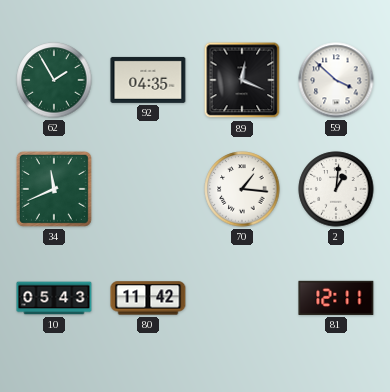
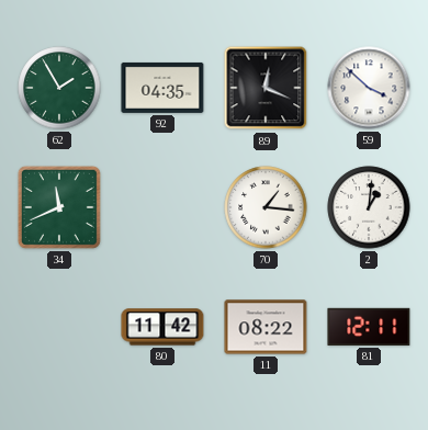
10: 05:43 -> none
11: none -> 08:22
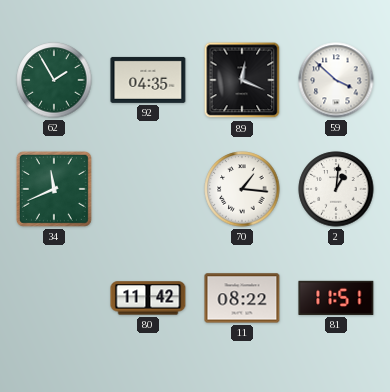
81: 12:11 -> 11:51
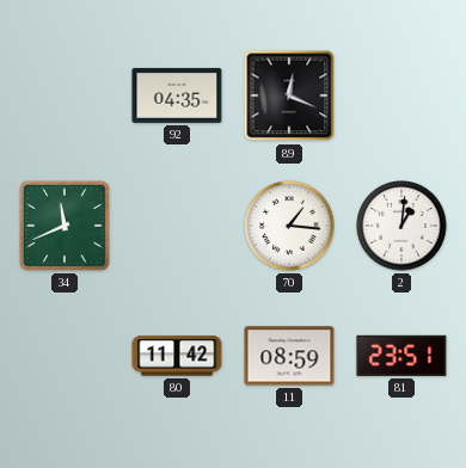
62: 1:55 -> none
59: 3:52 -> none
11: 08:22 -> 08:59
81: 11:51 -> 23:51
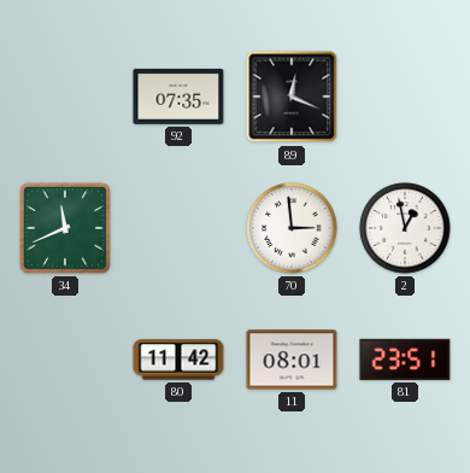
92: 04:35 -> 07:35
70: 1:16 -> 2:59
2: 1:01 -> 12:58
11: 08:59 -> 08:01
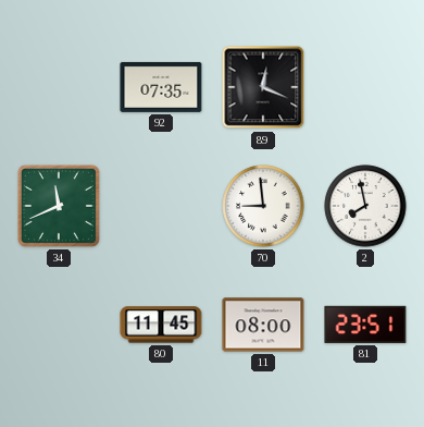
70: 2:59 -> 8:59
2: 12:58 -> 7:58
80: 11:42 -> 11:45
11: 08:01 -> 08:00
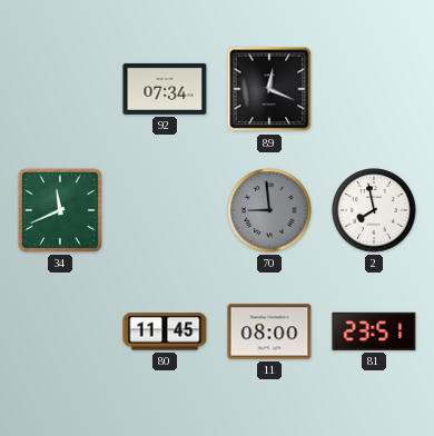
92: 07:35 -> 07:34
70 dial: white -> grey
